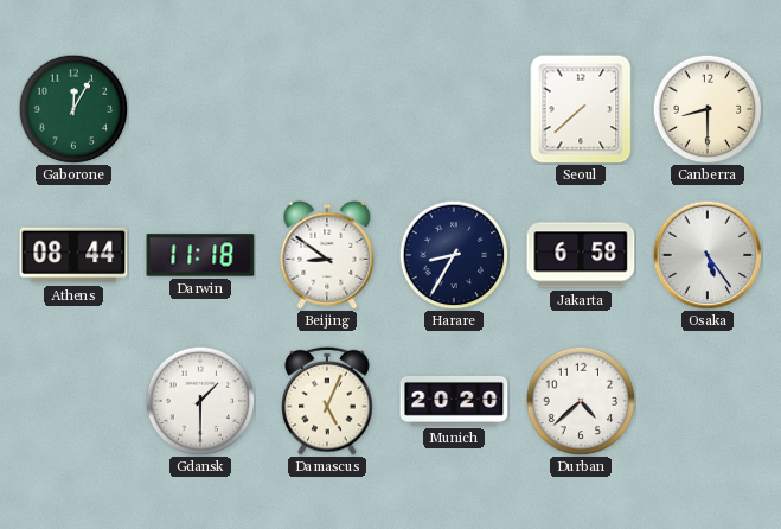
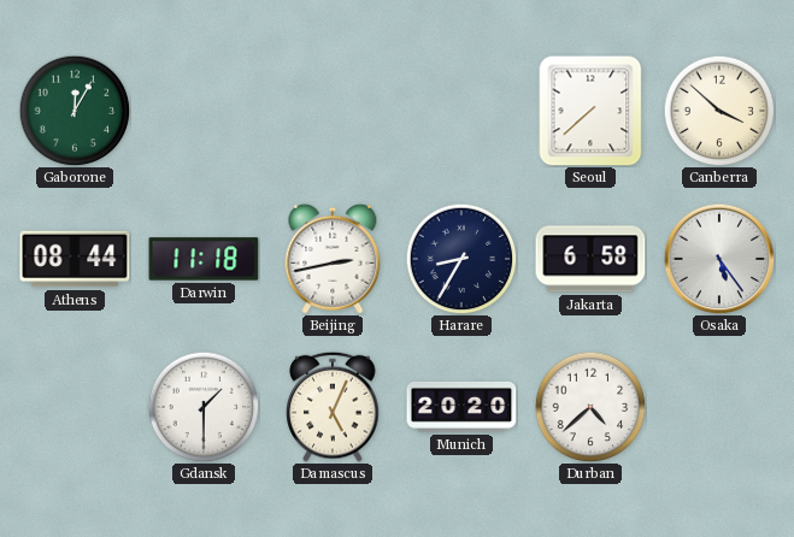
Canberra: 8:30 -> 3:52
Beijing: 8:51 -> 2:43
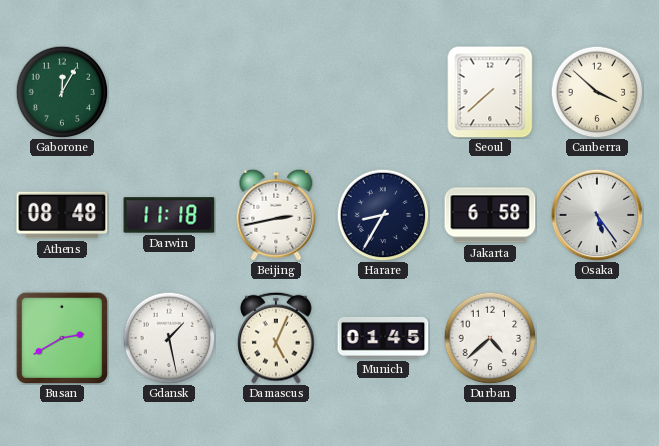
Athens: 08:44 -> 08:48
Busan: none -> 2:40
Gdansk: 1:30 -> 1:28
Munich: 20:20 -> 01:45
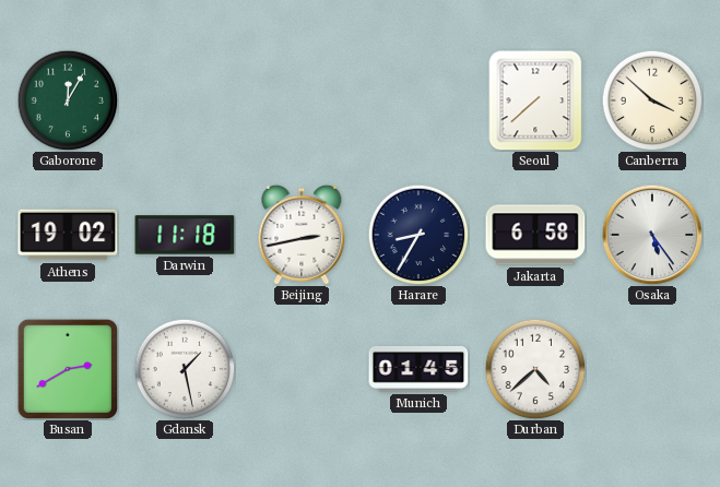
Athens: 08:48 -> 19:02
Damascus: 5:04 -> none
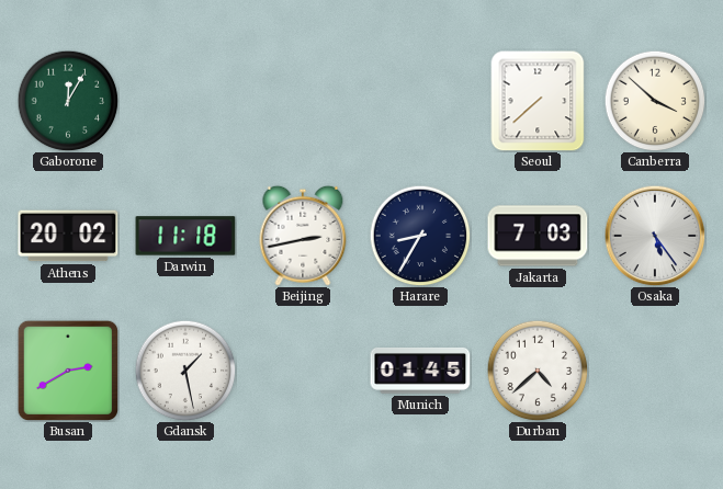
Athens: 19:02 -> 20:02
Jakarta: 6:58 -> 7:03
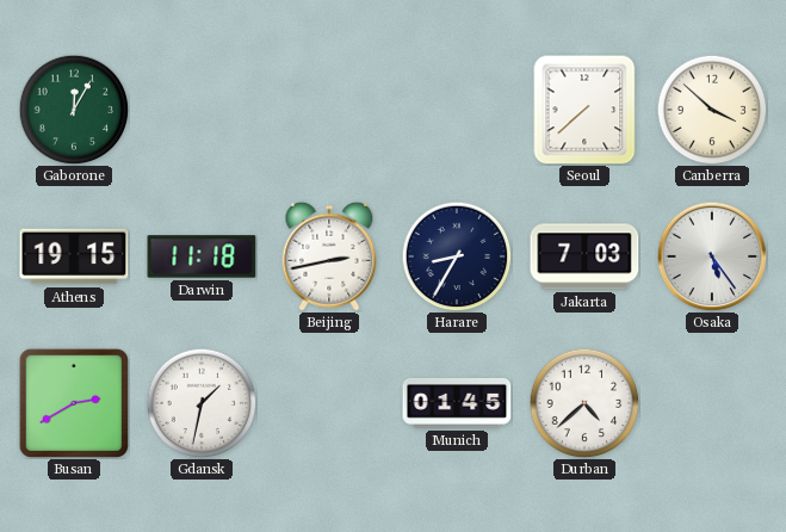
Athens: 20:02 -> 19:15
Gdansk: 1:28 -> 1:32
